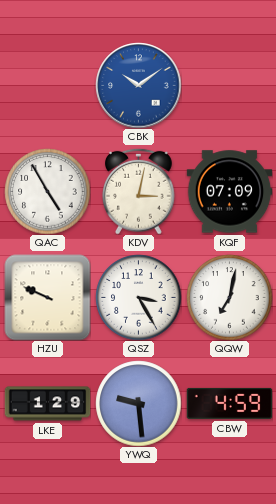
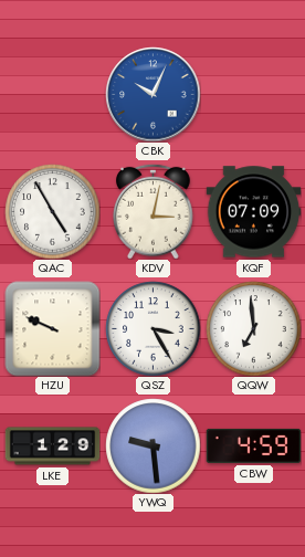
CBK: 10:09 -> 10:04
QQW: 7:02 -> 6:59
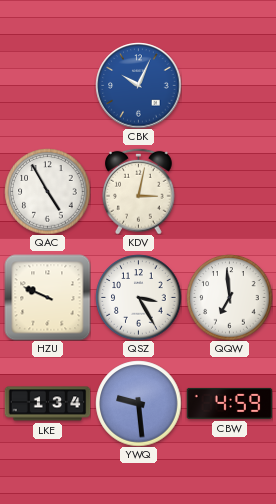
KQF: 07:09 -> none
LKE: 1:29 -> 1:34
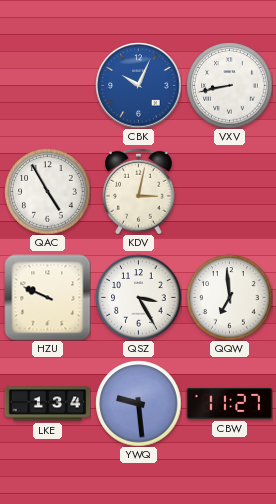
VXV: none -> 8:43
CBW: 4:59 -> 11:27
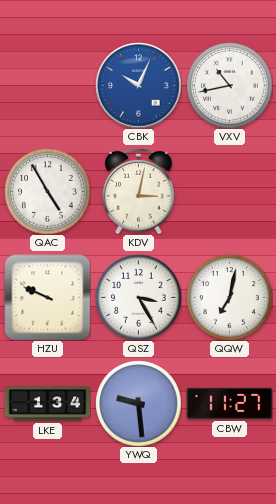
VXV: 8:43 -> 10:43
QQW: 6:59 -> 7:02
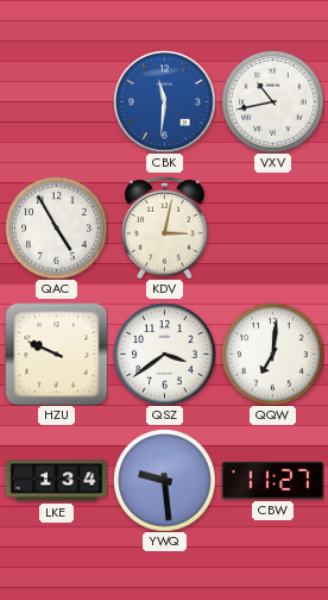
CBK: 10:04 -> 11:31
QSZ: 3:25 -> 3:39
QQW: 7:02 -> 7:01
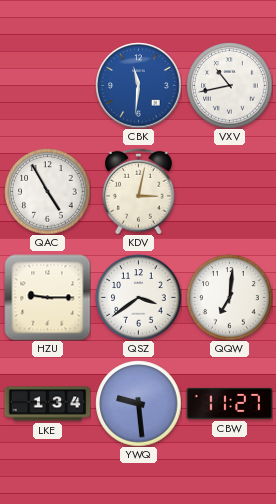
HZU: 9:49 -> 9:15
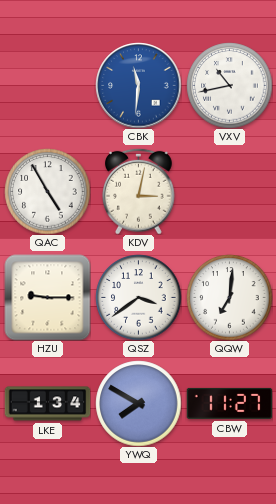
YWQ: 9:29 -> 7:50
